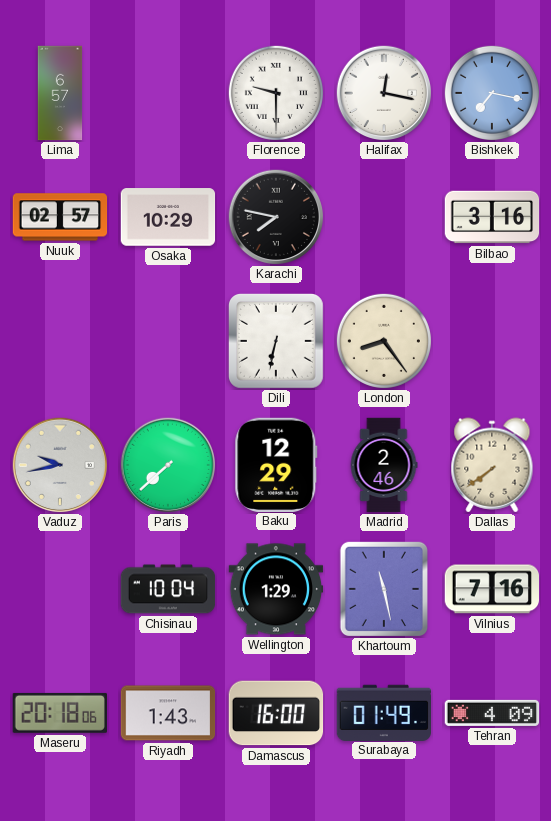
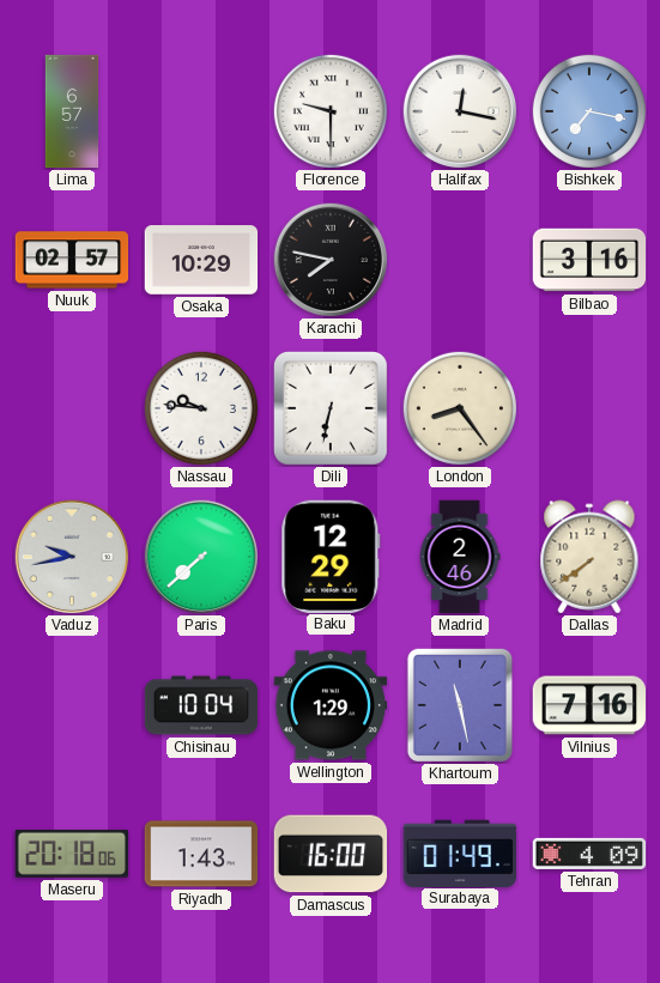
Nassau: none -> 9:46
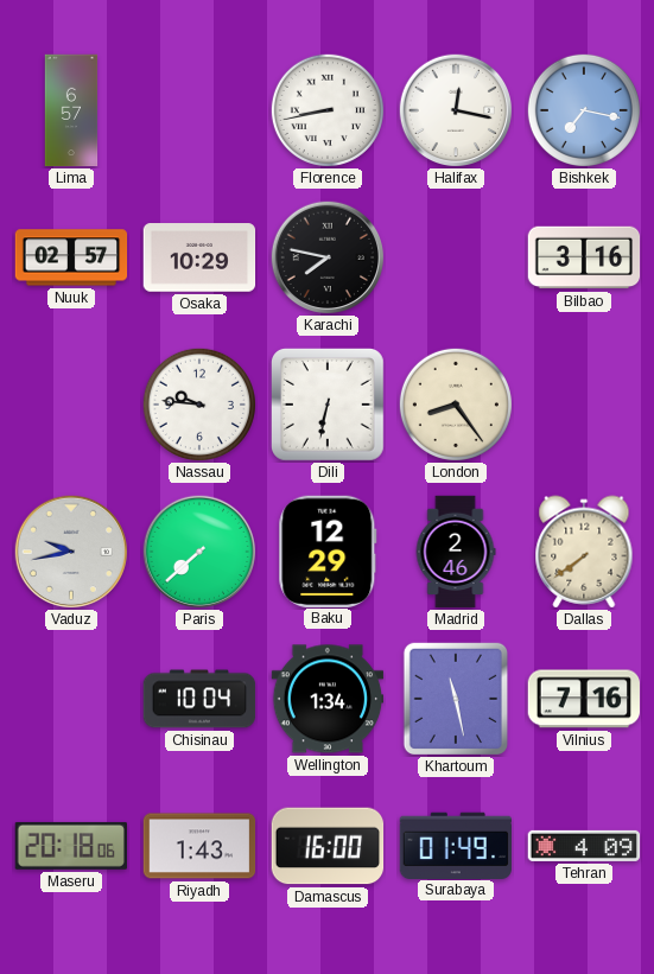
Florence: 9:30 -> 8:43
Wellington: 1:29 -> 1:34
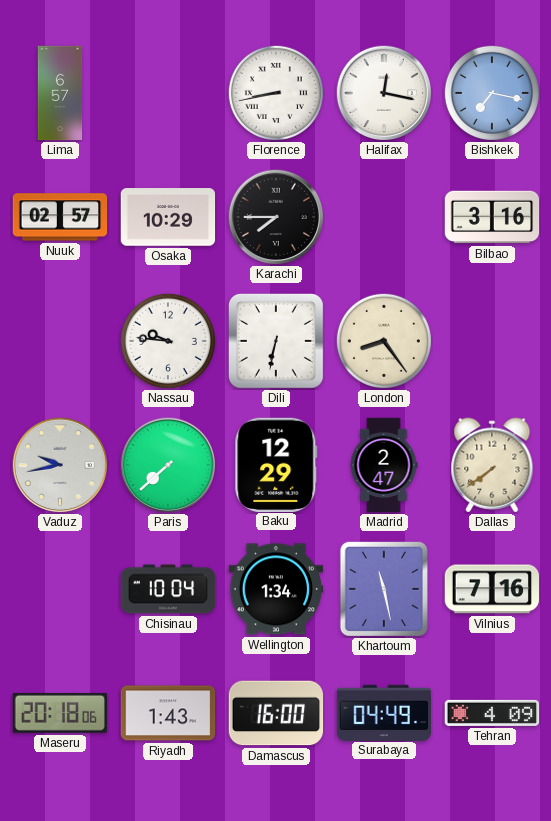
Karachi: 7:47 -> 7:45
Madrid: 2:46 -> 2:47
Surabaya: 01:49 -> 04:49
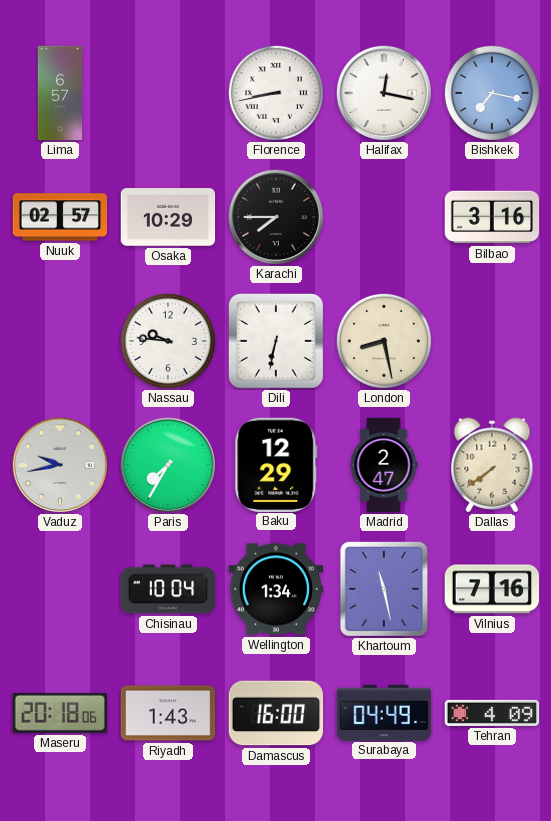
London: 8:24 -> 8:28
Paris: 7:38 -> 7:35
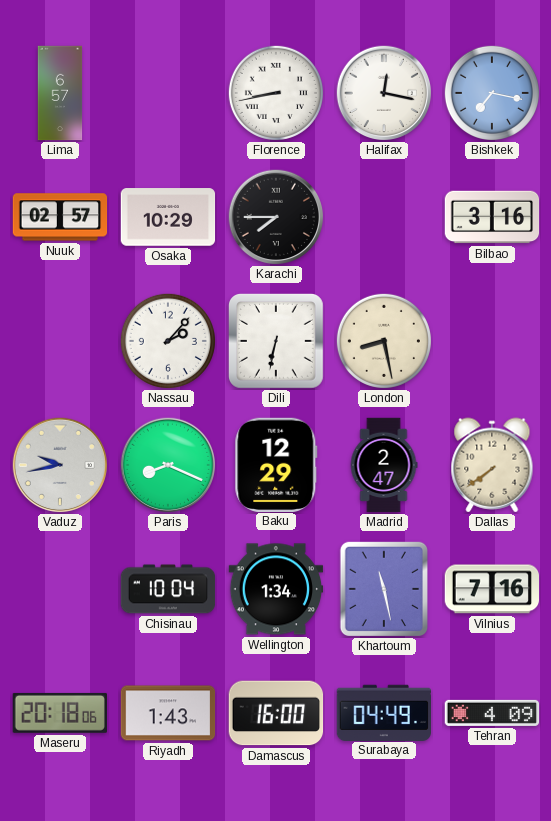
Nassau: 9:46 -> 2:07
Paris: 7:35 -> 8:19
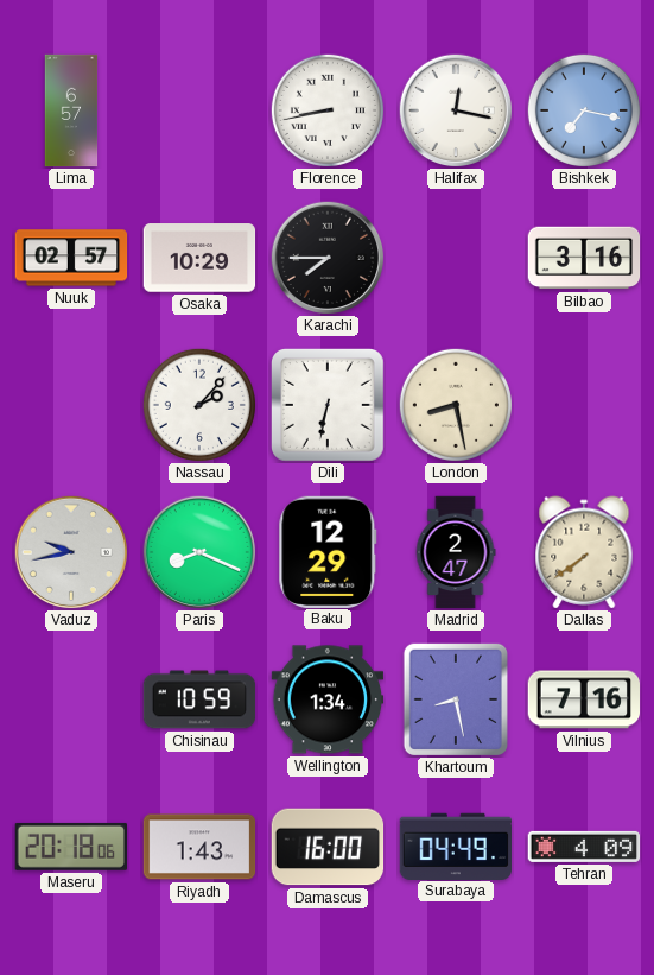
Chisinau: 10:04 -> 10:59
Khartoum: 11:28 -> 8:28
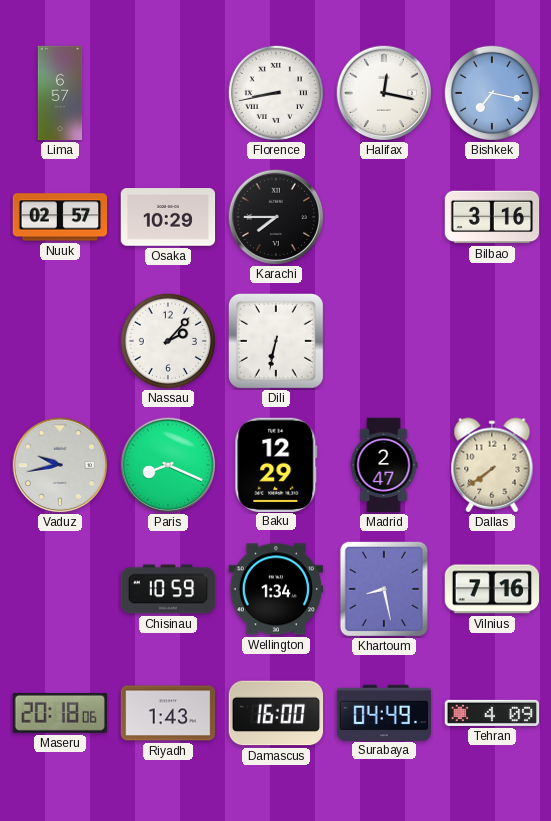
London: 8:28 -> none
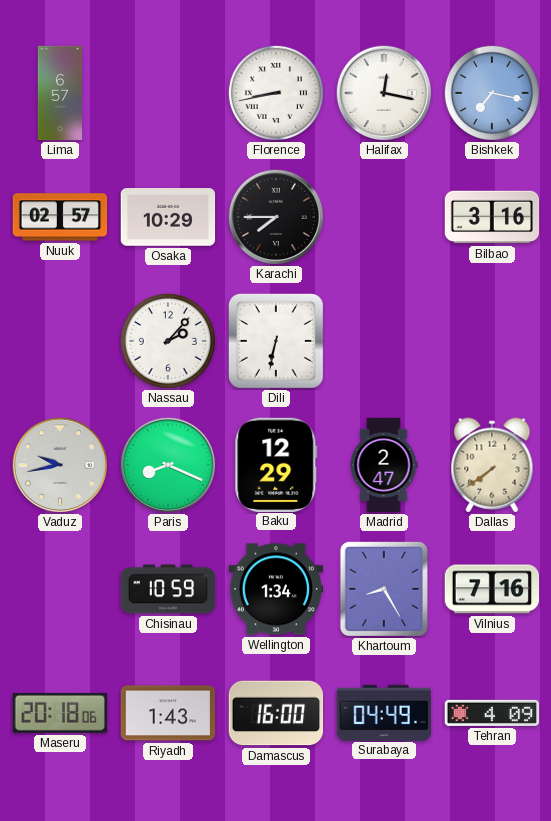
Khartoum: 8:28 -> 8:25
